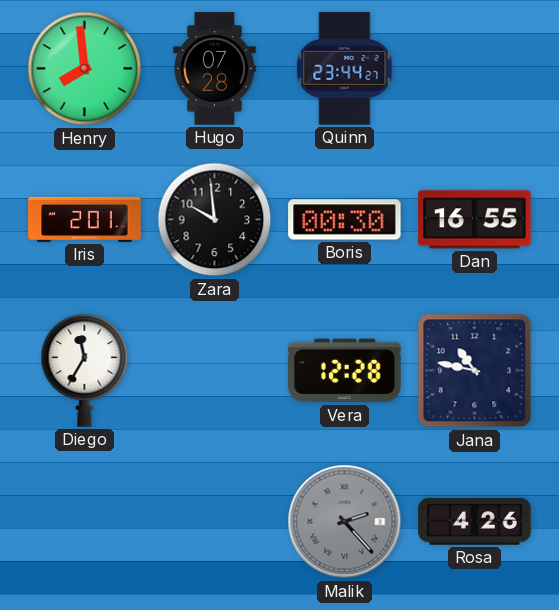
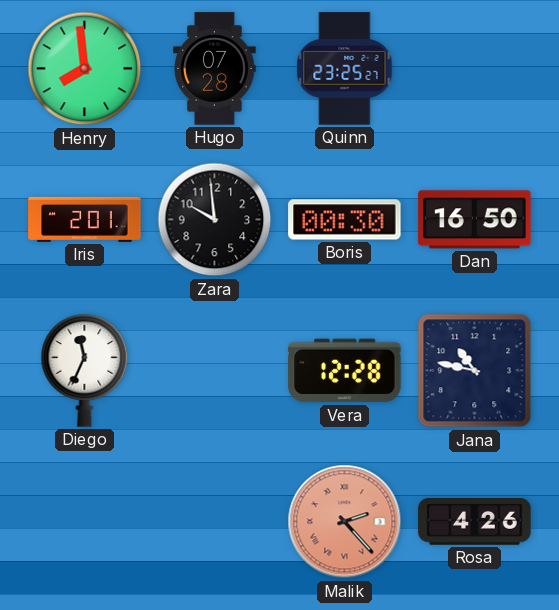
Quinn: 23:44 -> 23:25
Dan: 16:55 -> 16:50
Diego: 11:35 -> 11:34
Malik dial: grey -> salmon
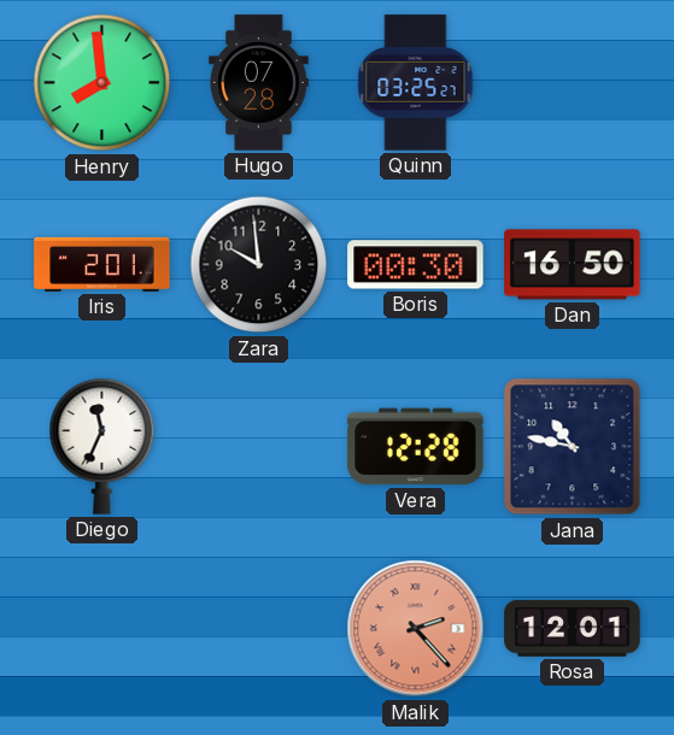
Quinn: 23:25 -> 03:25
Rosa: 4:26 -> 12:01
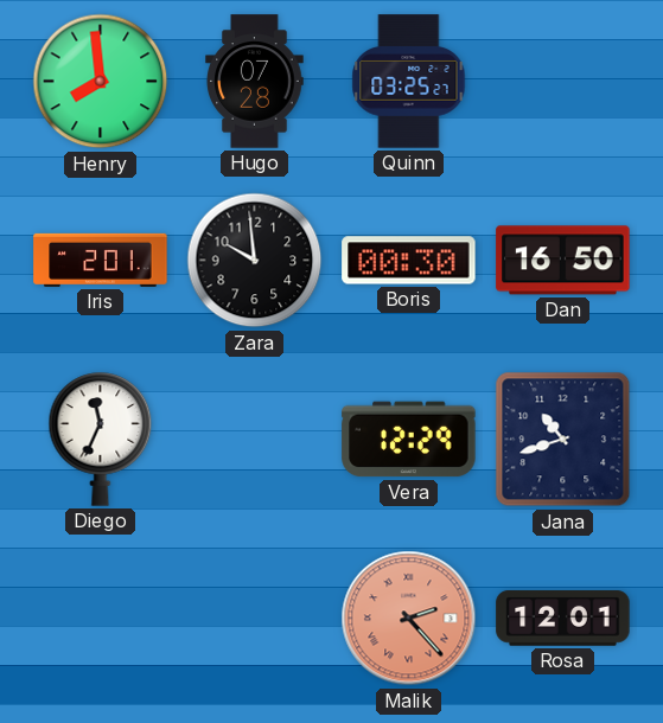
Vera: 12:28 -> 12:29
Jana: 10:47 -> 10:42
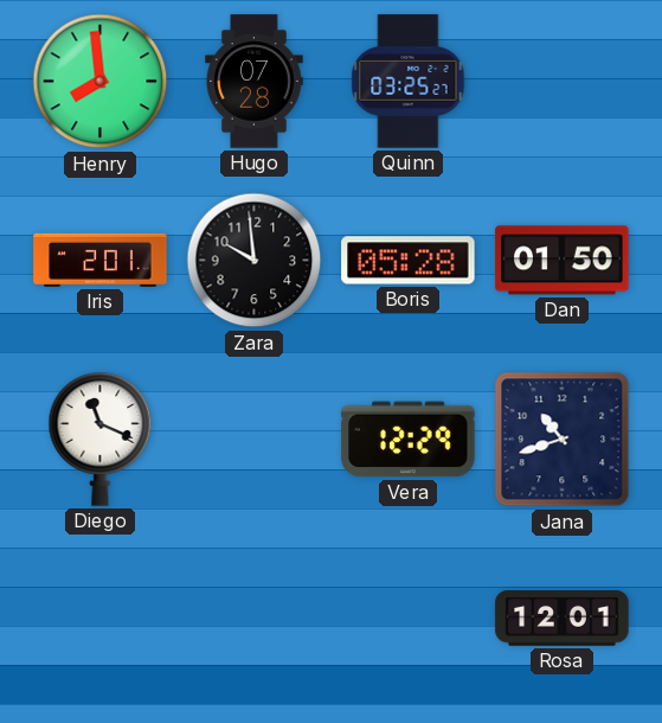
Boris: 00:30 -> 05:28
Dan: 16:50 -> 01:50
Diego: 11:34 -> 11:19
Malik: 2:23 -> none
